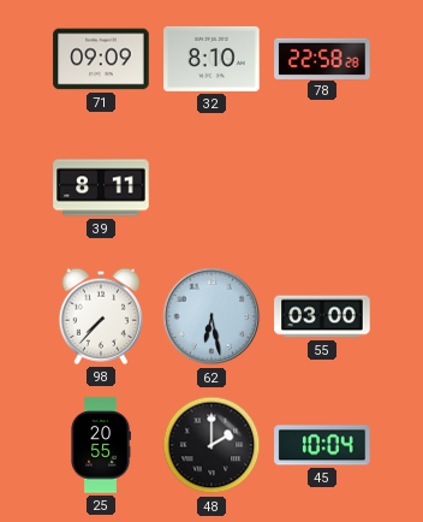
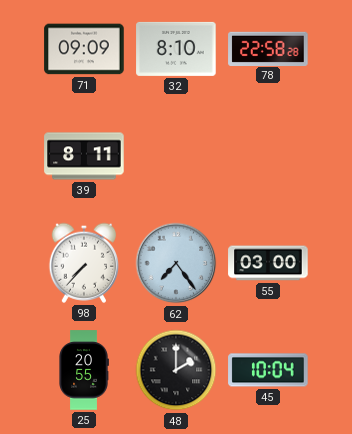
62: 6:28 -> 7:24
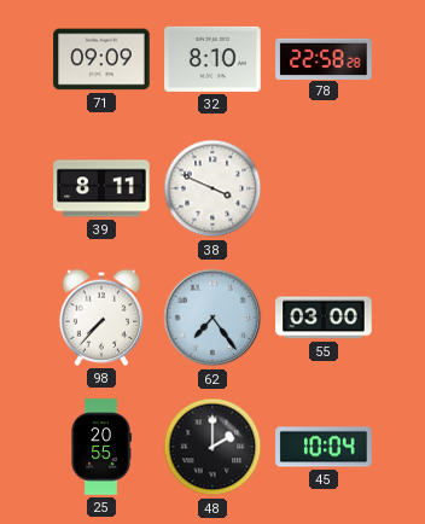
38: none -> 3:49
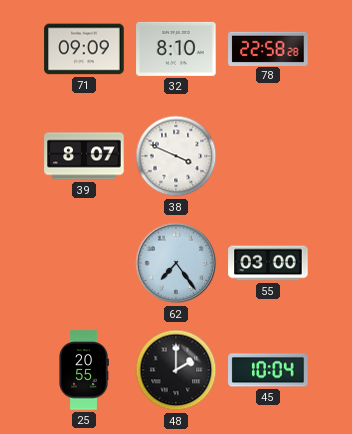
39: 8:11 -> 8:07
98: 7:37 -> none
